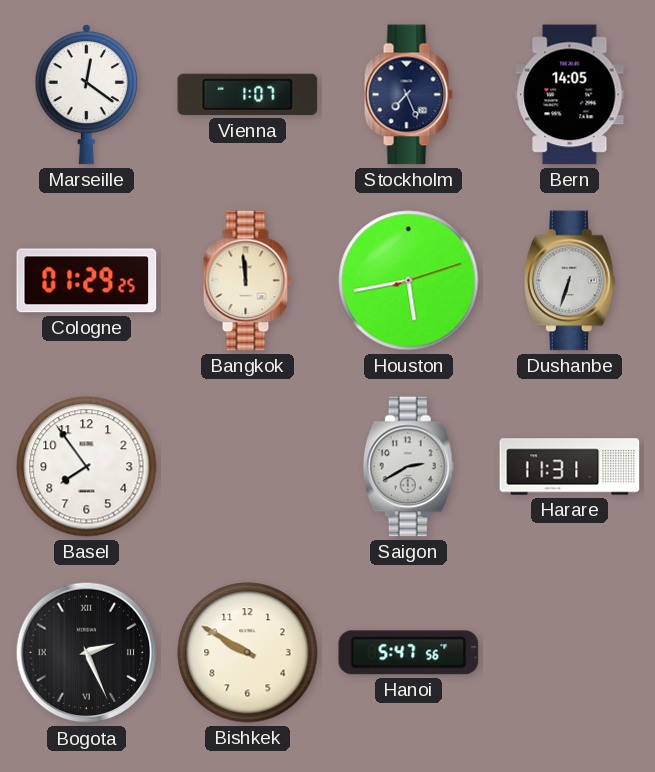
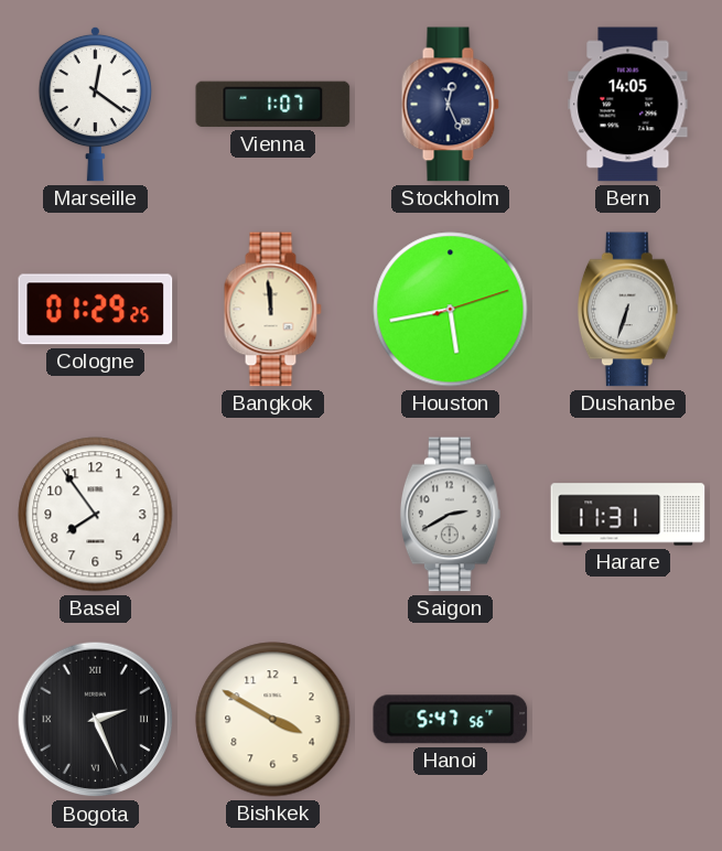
Stockholm: 7:26 -> 12:26
Bishkek: 9:50 -> 3:50
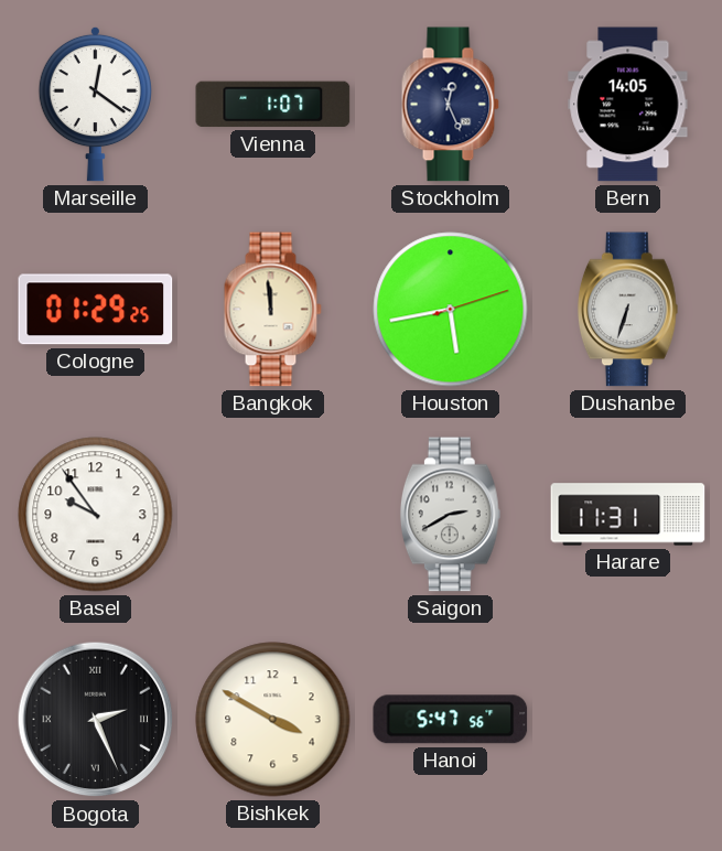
Basel: 7:54 -> 9:54
